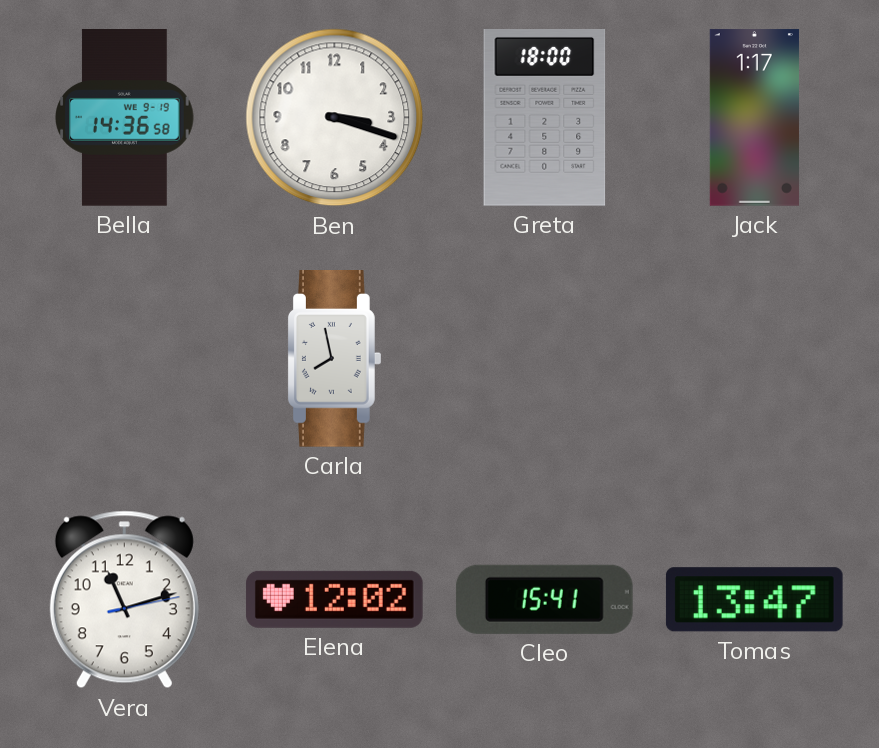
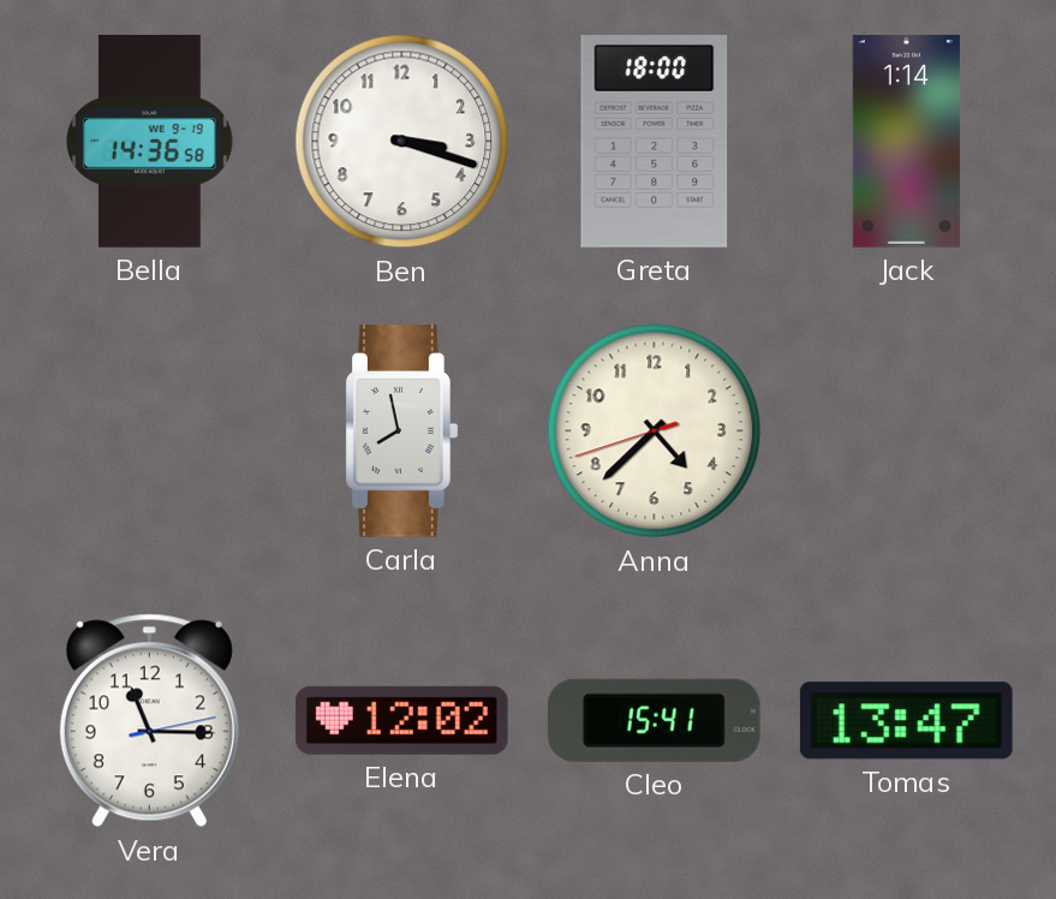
Jack: 1:17 -> 1:14
Anna: none -> 4:37
Vera: 11:12 -> 11:15
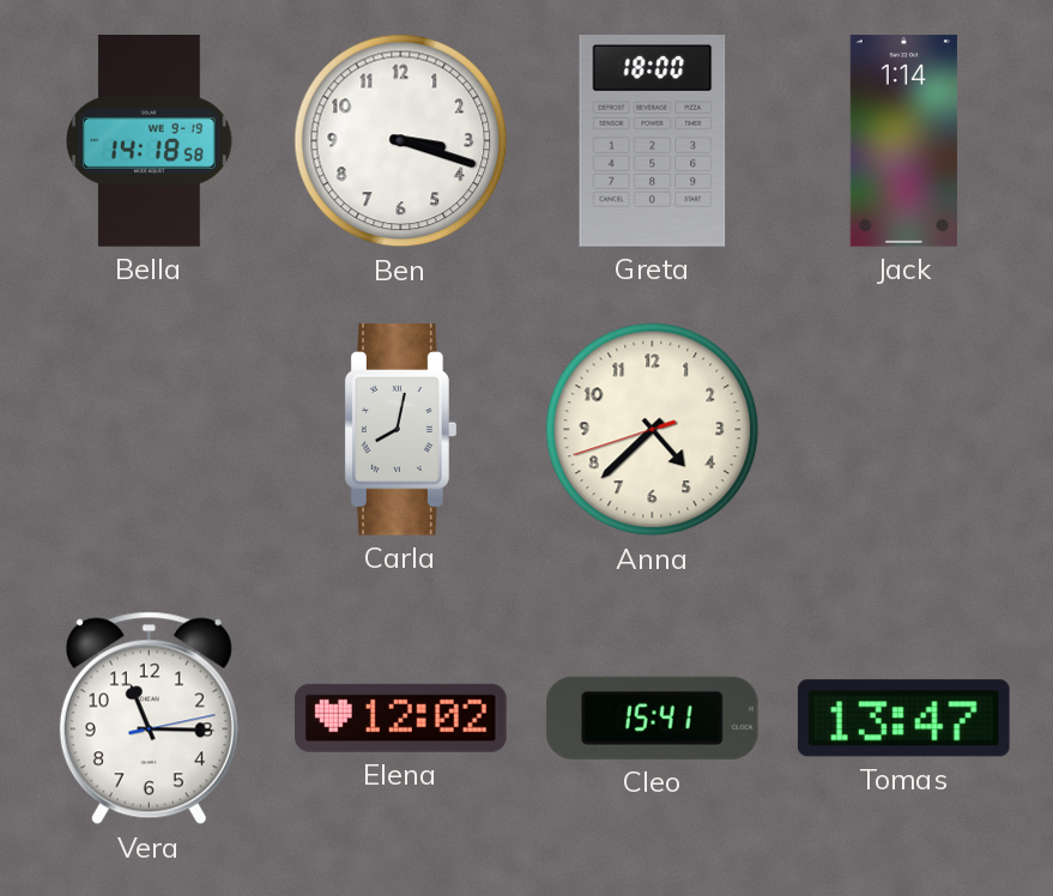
Bella: 14:36 -> 14:18
Carla: 7:58 -> 8:02
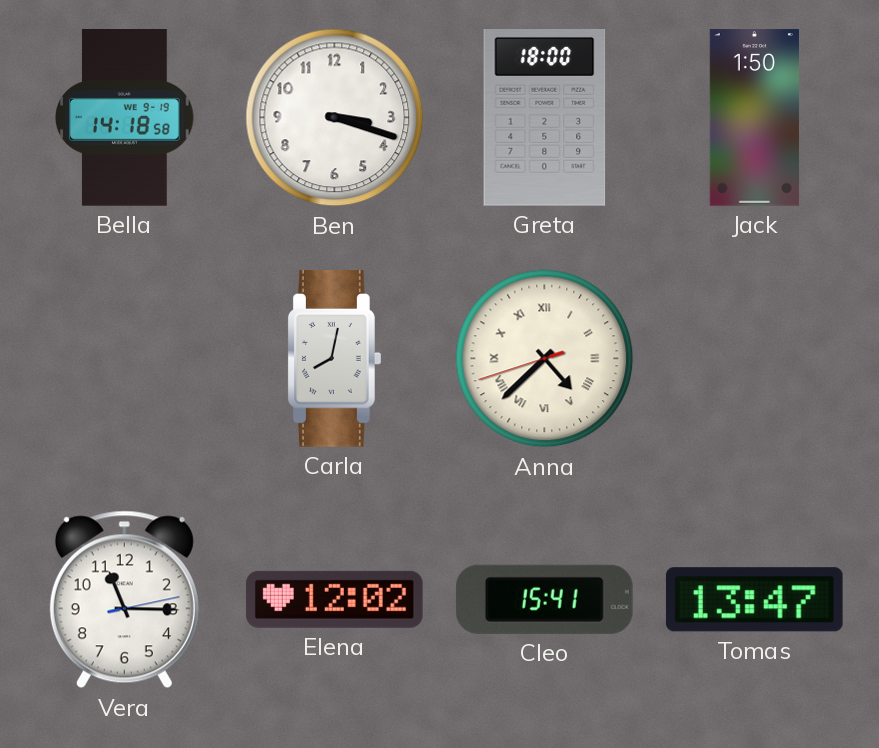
Jack: 1:14 -> 1:50
Anna numerals: Arabic -> Roman
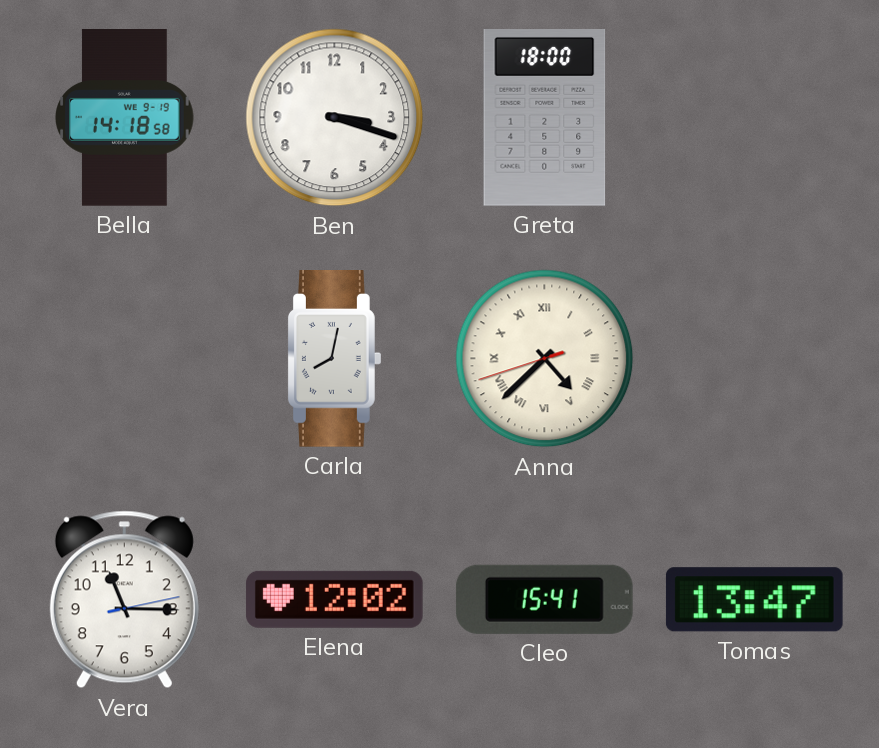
Jack: 1:50 -> none
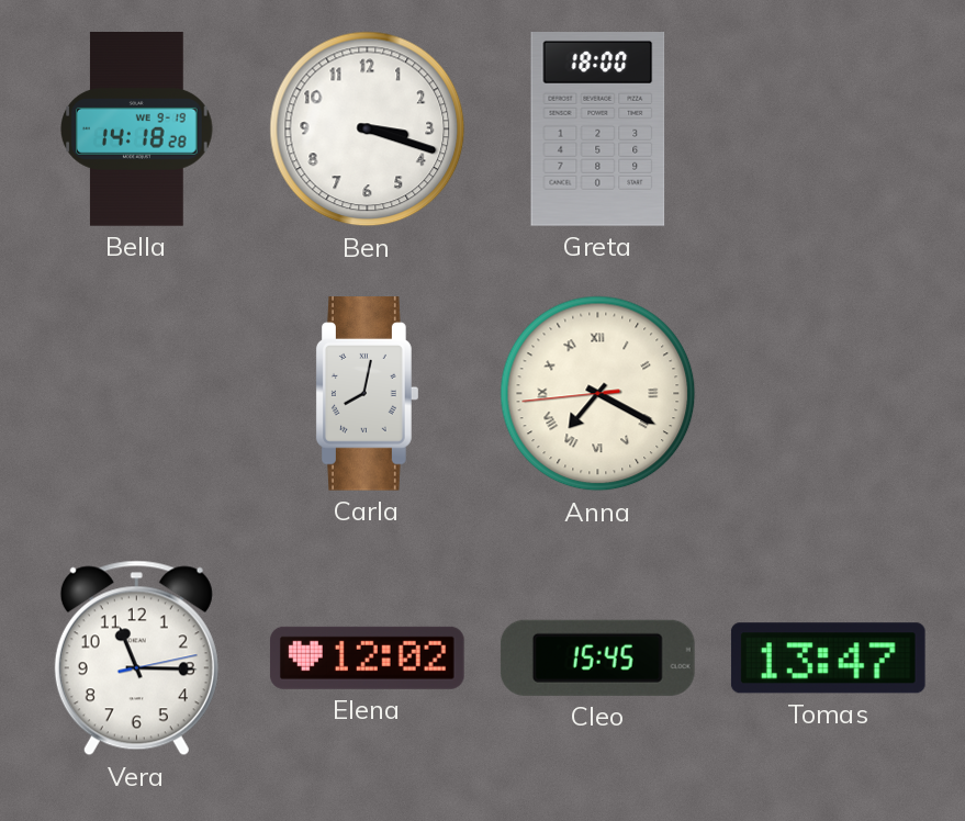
Bella: 14:18:58 -> 14:18:28
Anna: 4:37 -> 7:19
Cleo: 15:41 -> 15:45
